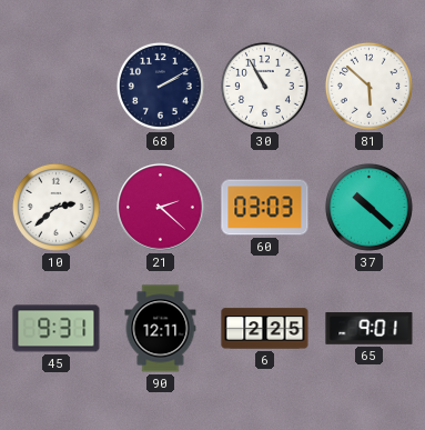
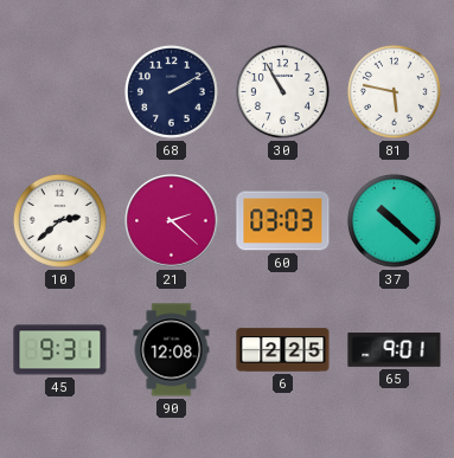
81: 5:52 -> 5:47
90: 12:11 -> 12:08
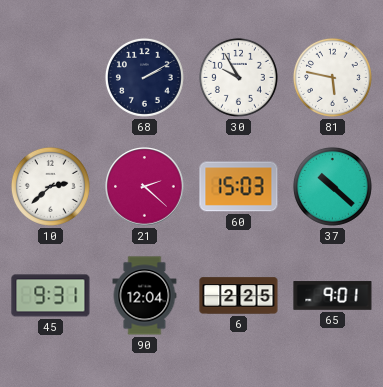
30: 10:55 -> 9:55
60: 03:03 -> 15:03
90: 12:08 -> 12:04
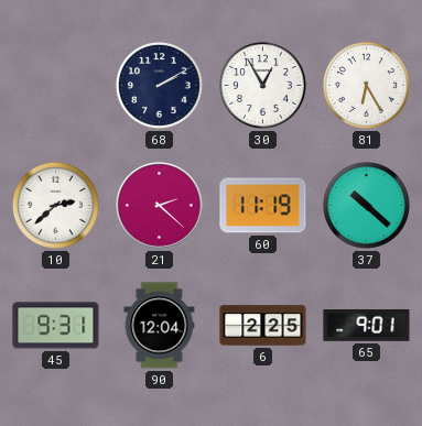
30: 9:55 -> 12:55
81: 5:47 -> 6:25
60: 15:03 -> 11:19
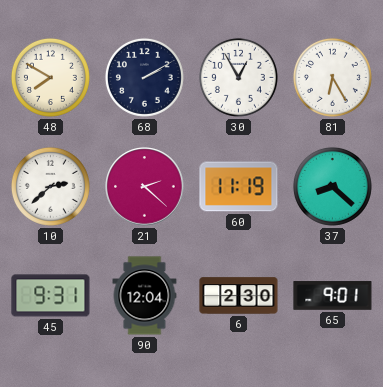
48: none -> 7:50
37: 10:22 -> 8:22
6: 2:25 -> 2:30
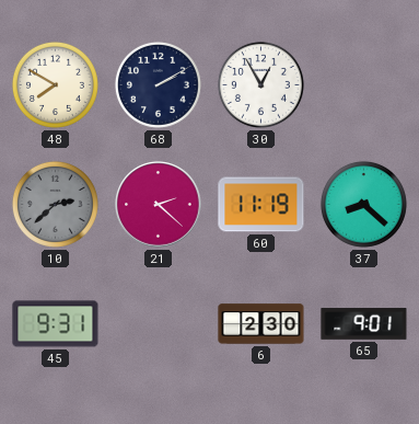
81: 6:25 -> none
10 dial: white -> grey
90: 12:04 -> none
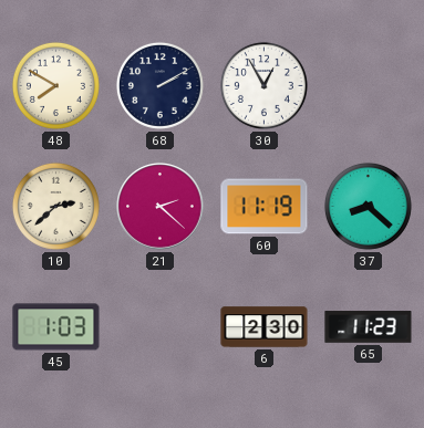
10 dial: grey -> cream
45: 9:31 -> 1:03
65: 9:01 -> 11:23
